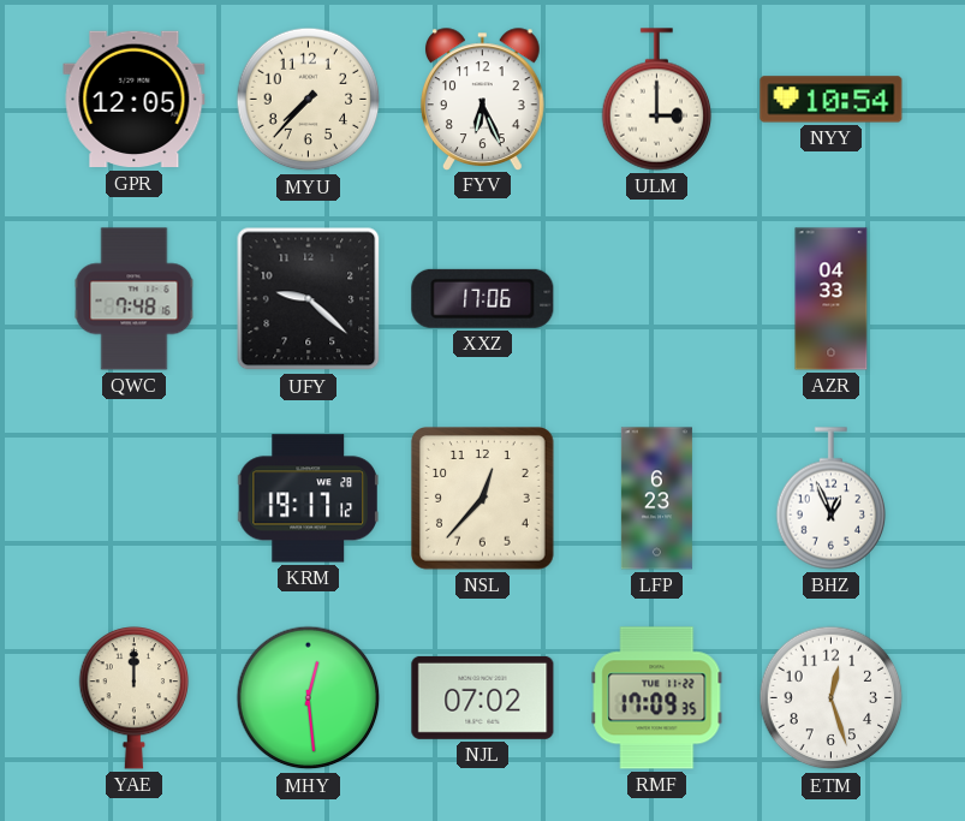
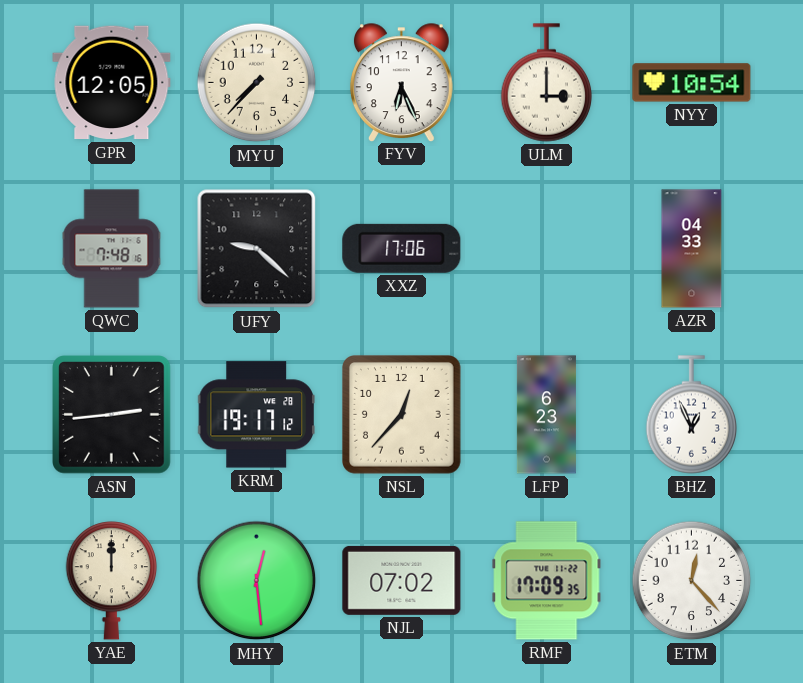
ASN: none -> 2:44
ETM: 12:27 -> 12:23
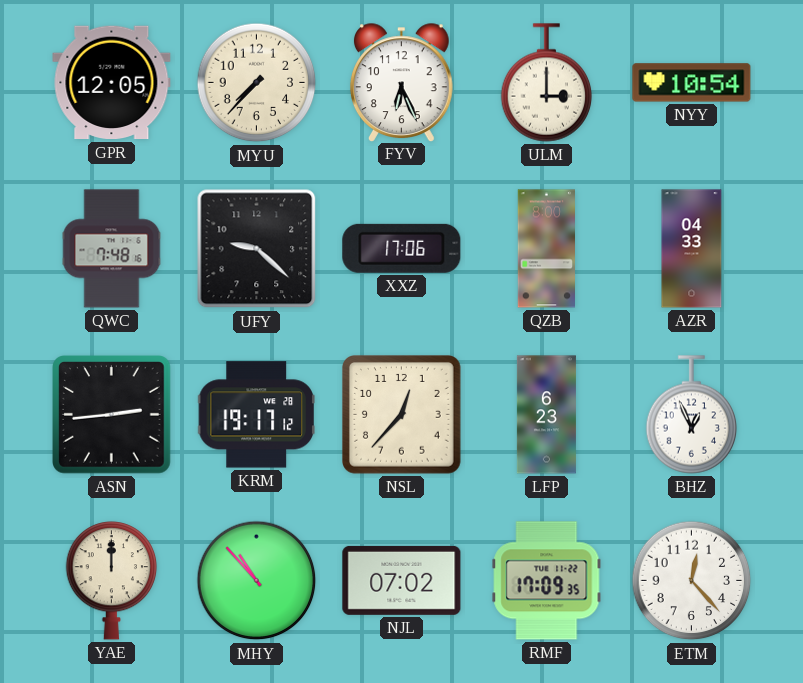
QZB: none -> 8:00
MHY: 12:29 -> 10:53
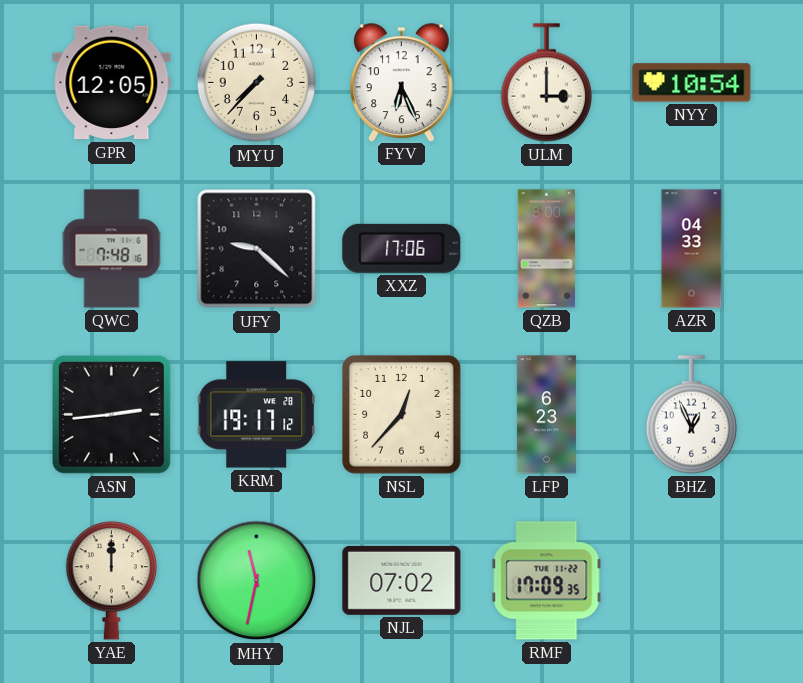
MHY: 10:53 -> 11:32
ETM: 12:23 -> none
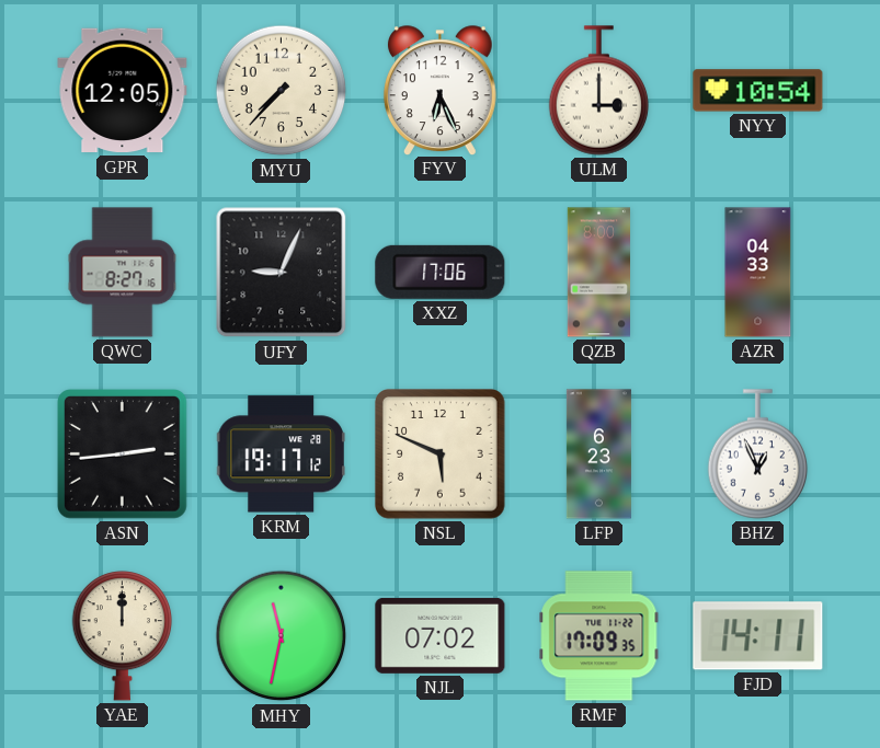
QWC: 7:48 -> 8:27
UFY: 9:22 -> 9:04
NSL: 12:37 -> 5:49
FJD: none -> 14:11
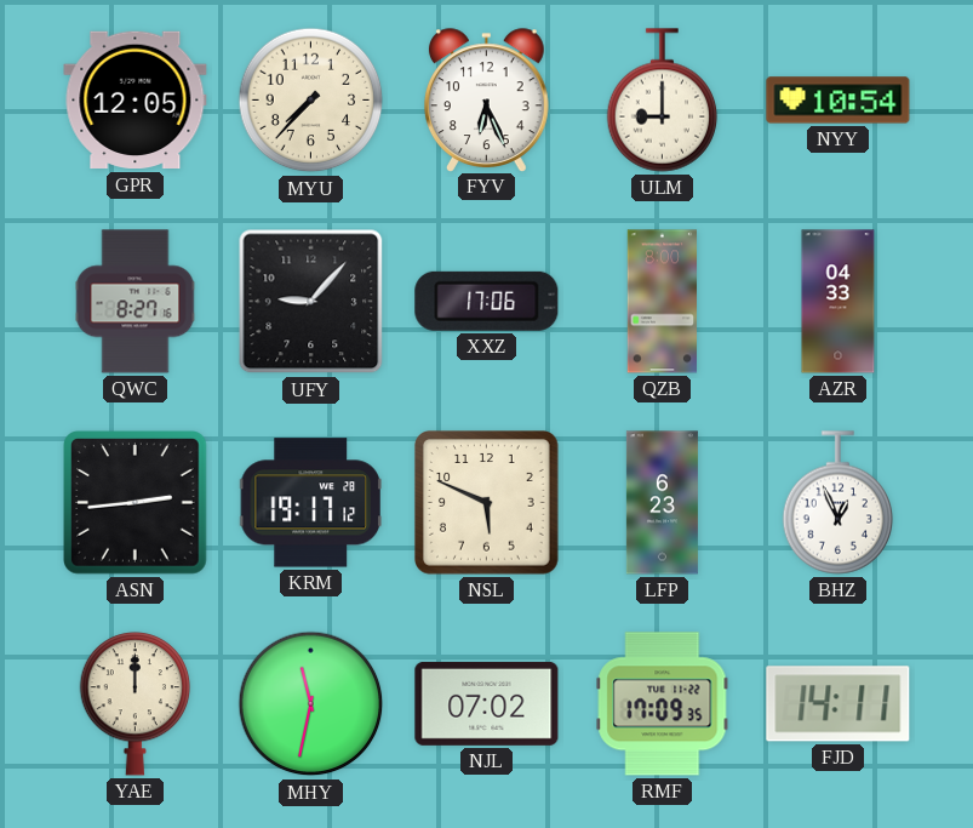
ULM: 3:00 -> 9:00
UFY: 9:04 -> 9:07
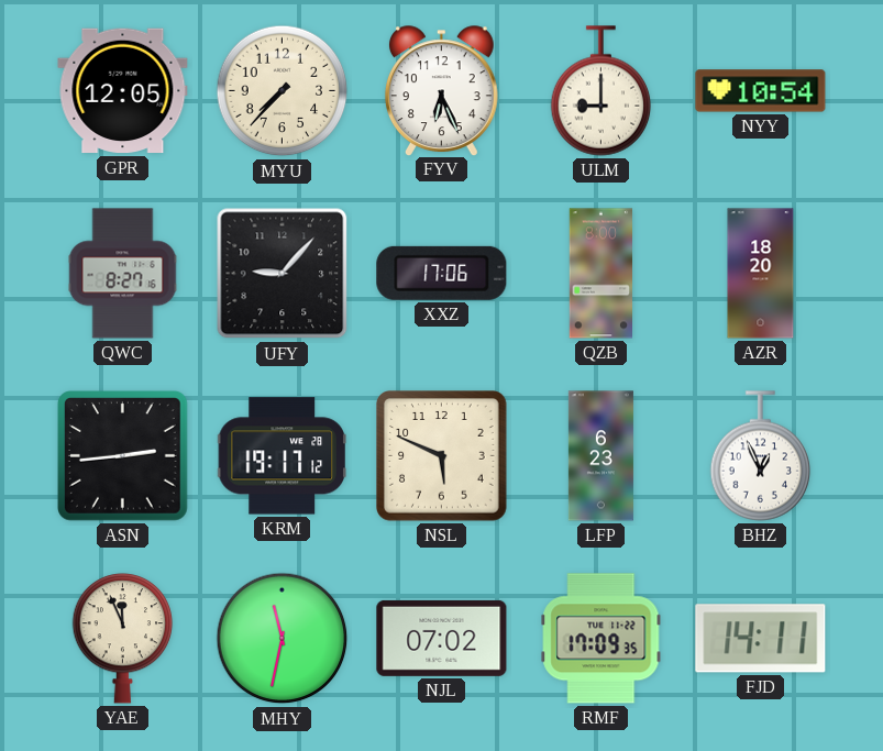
AZR: 04:33 -> 18:20
YAE: 12:00 -> 11:56
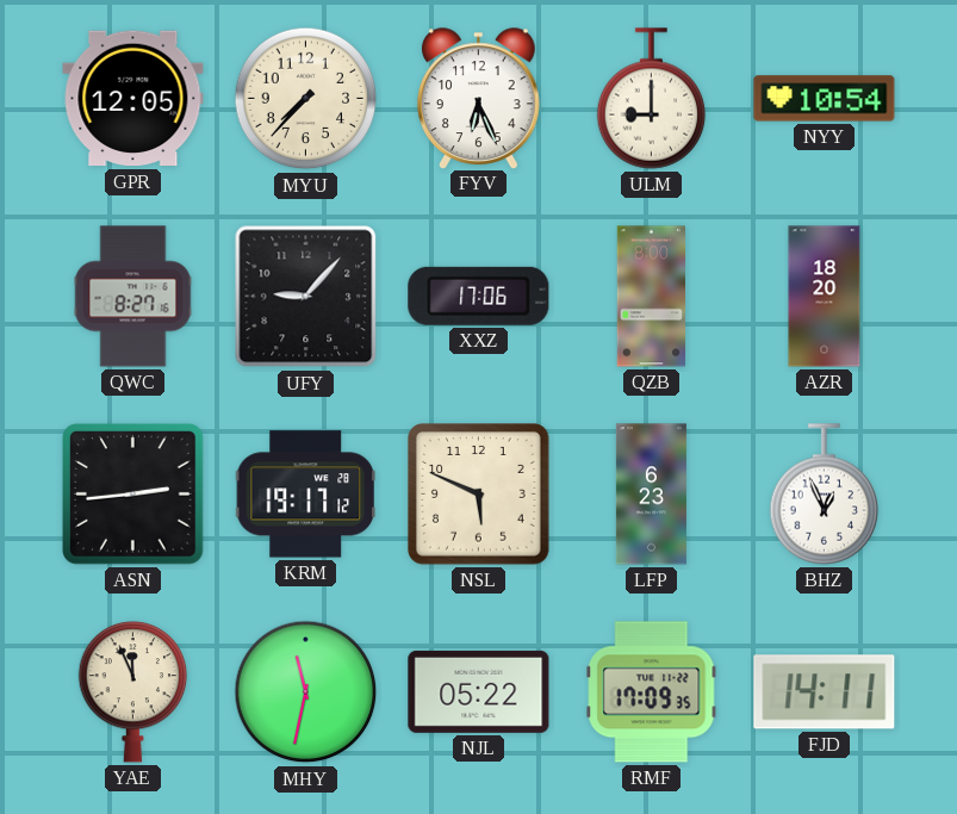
NJL: 07:02 -> 05:22
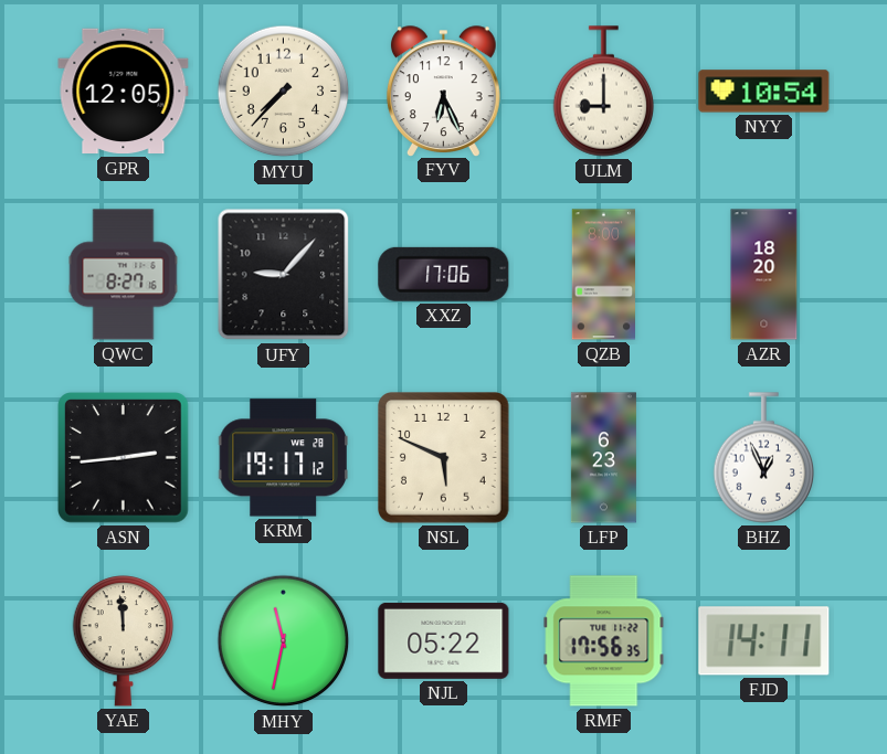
YAE: 11:56 -> 11:59
RMF: 17:09 -> 17:56
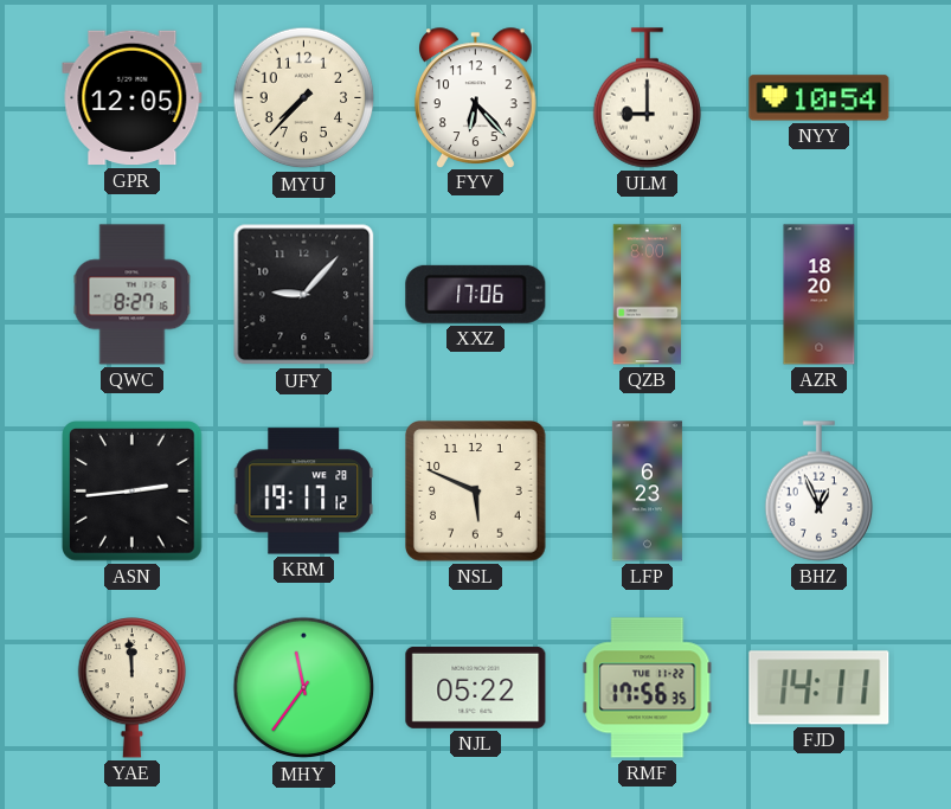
FYV: 6:26 -> 6:23
MHY: 11:32 -> 11:36
